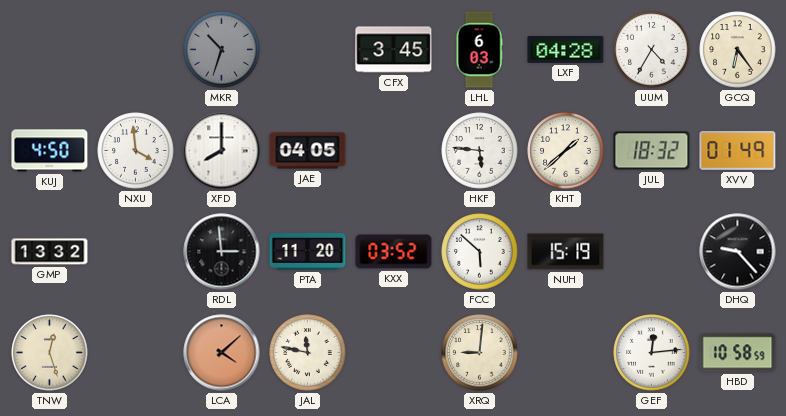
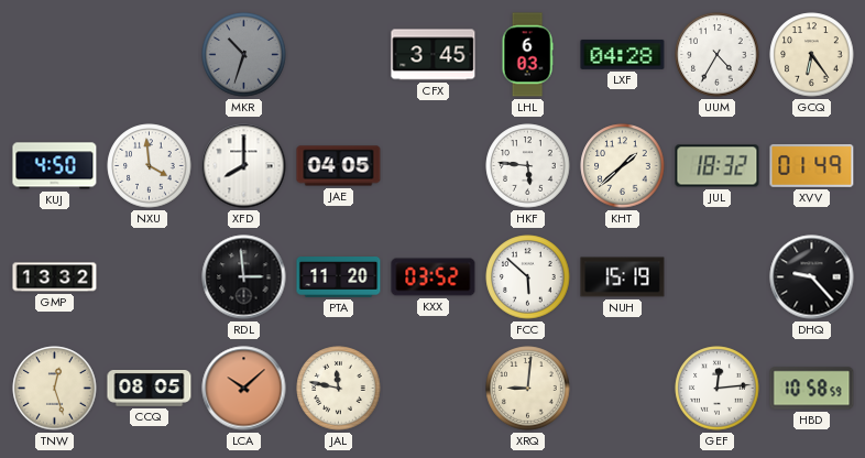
CCQ: none -> 08:05
LCA: 4:08 -> 10:08
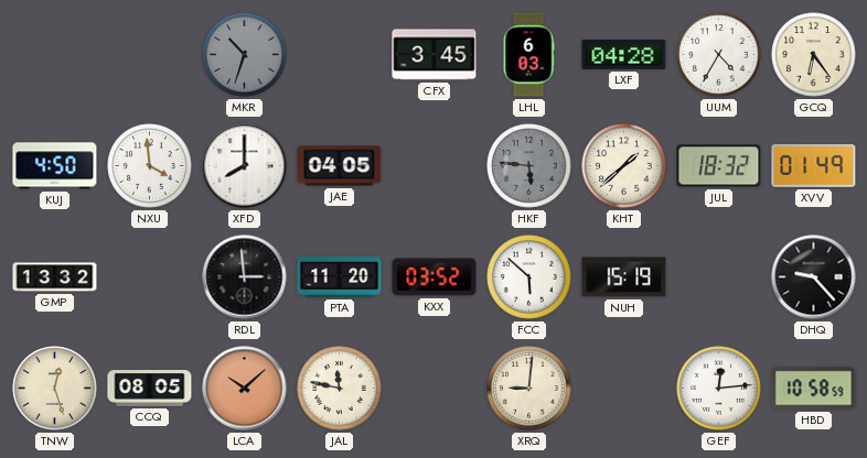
HKF dial: white -> grey
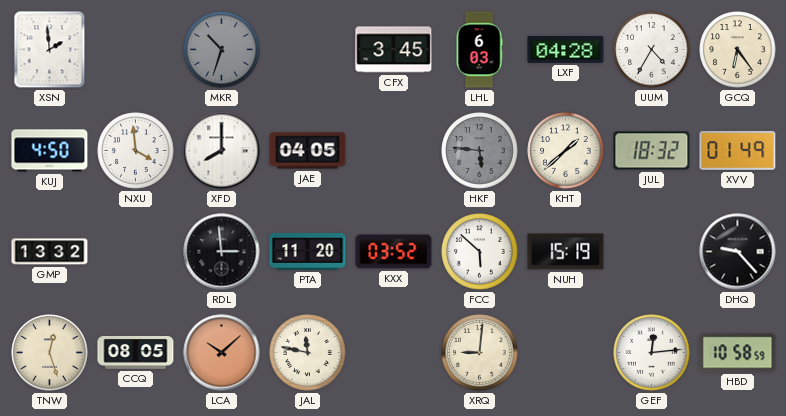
XSN: none -> 1:59
